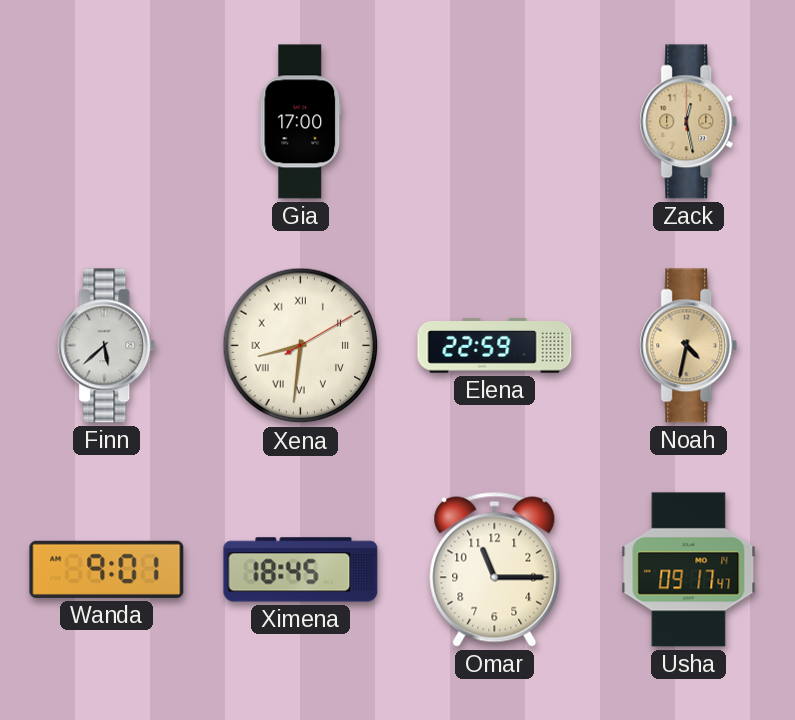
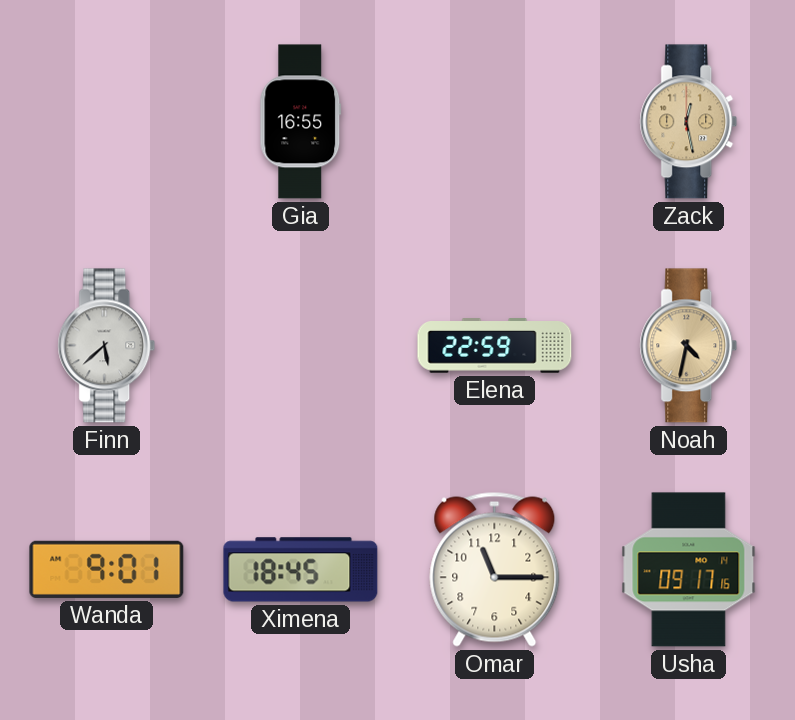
Gia: 17:00 -> 16:55
Xena: 8:31 -> none
Usha: 09:17:47 -> 09:17:16
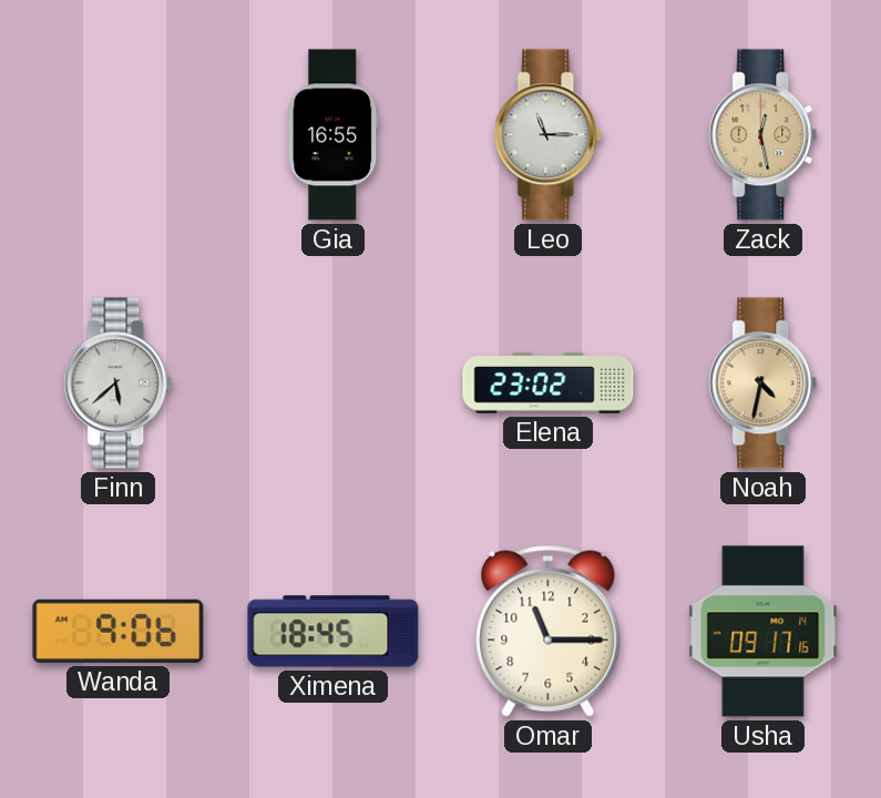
Leo: none -> 11:15
Elena: 22:59 -> 23:02
Wanda: 9:01 -> 9:06
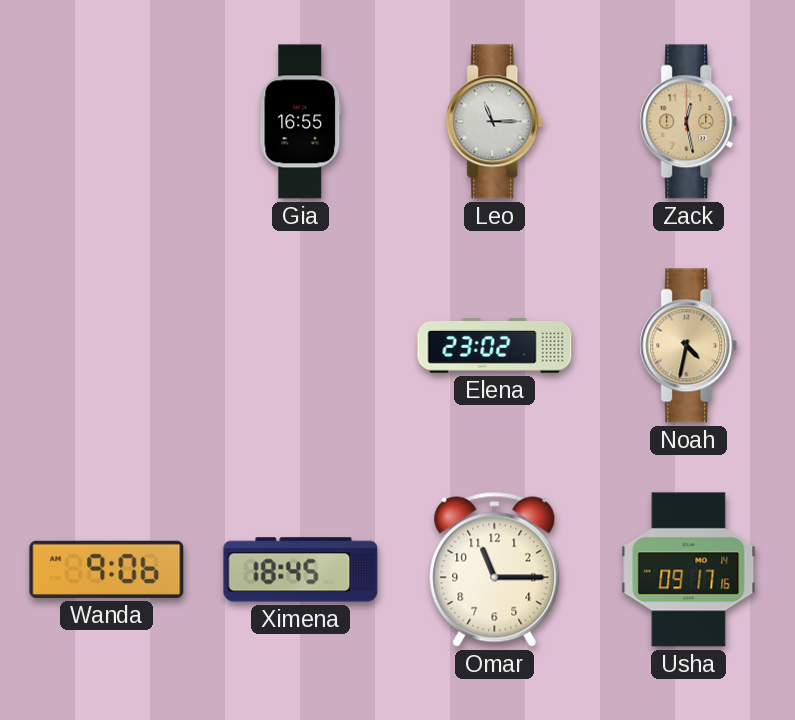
Finn: 5:38 -> none
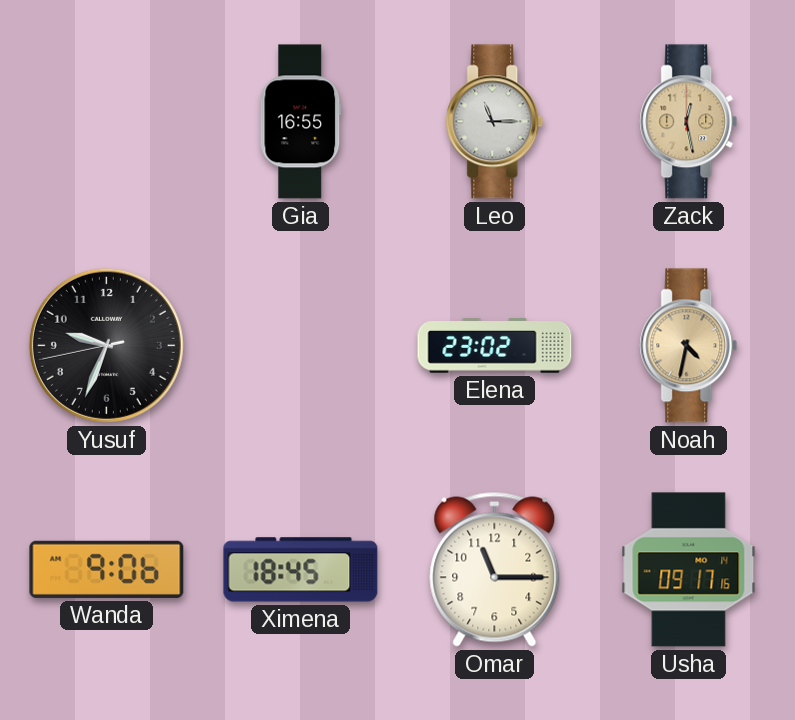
Yusuf: none -> 9:33
